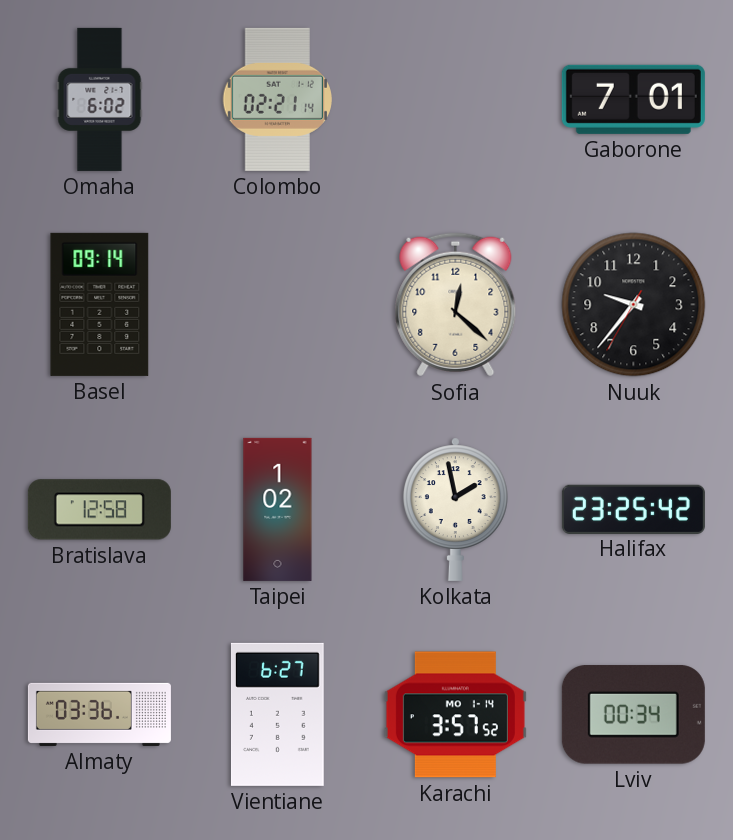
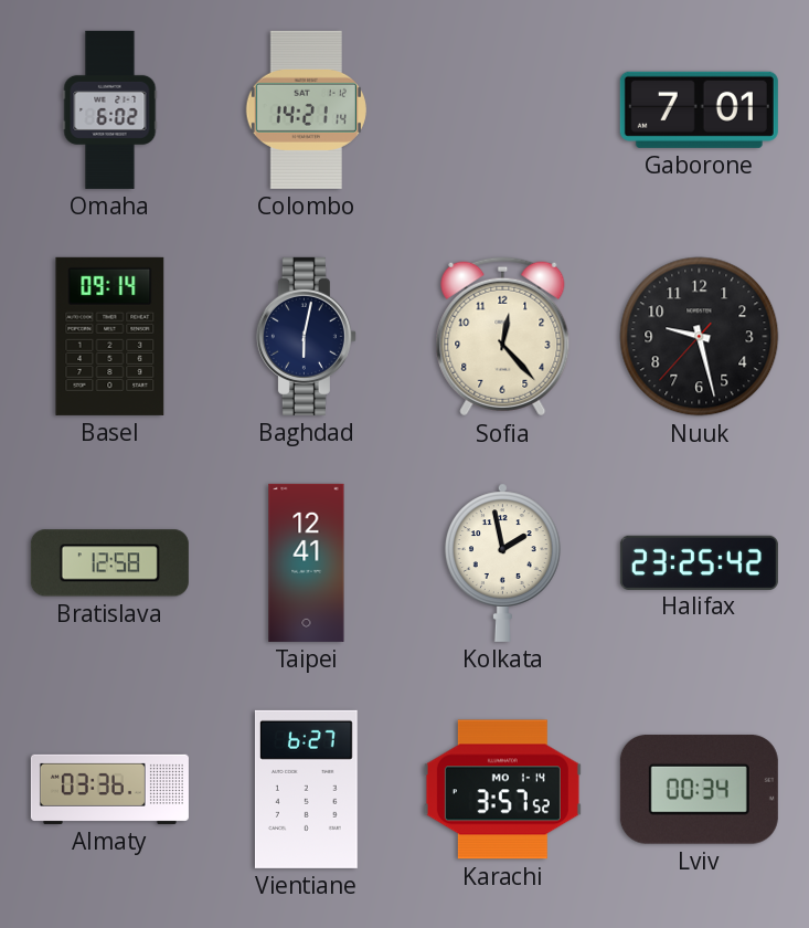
Colombo: 02:21 -> 14:21
Baghdad: none -> 6:02
Sofia: 12:22 -> 12:23
Nuuk: 9:36 -> 9:27
Taipei: 1:02 -> 12:41
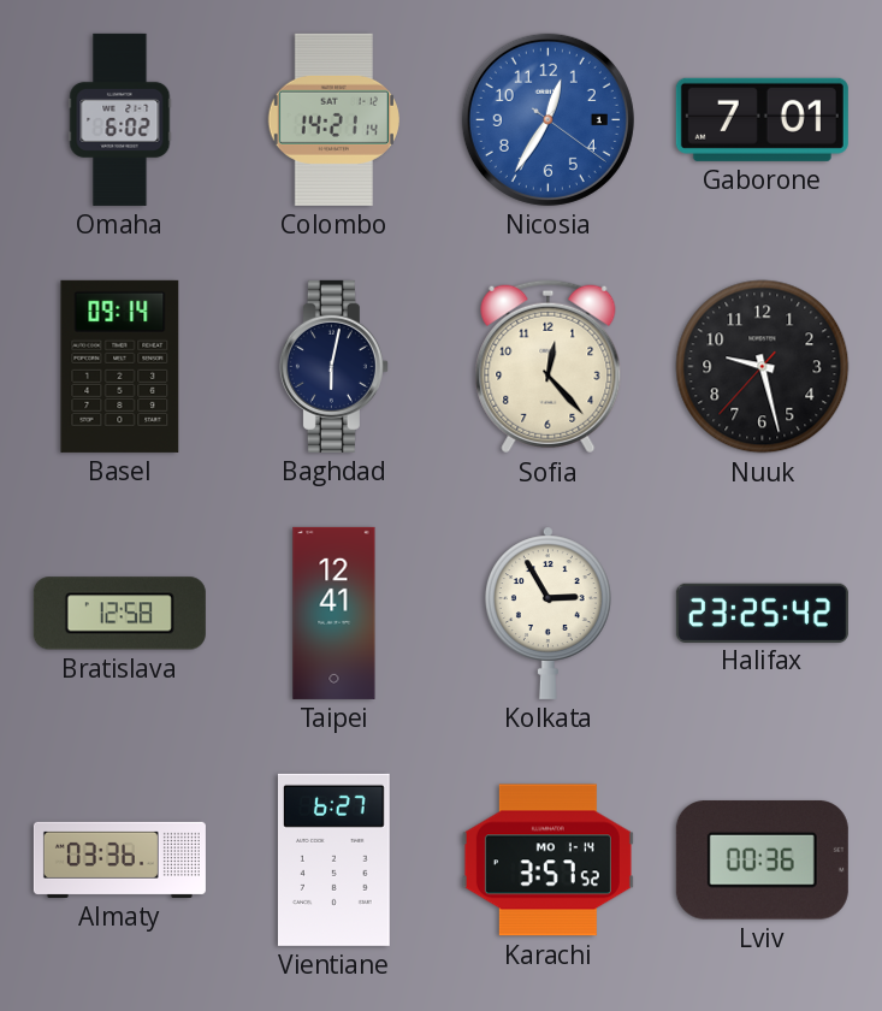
Nicosia: none -> 12:35
Kolkata: 1:58 -> 2:55
Lviv: 00:34 -> 00:36
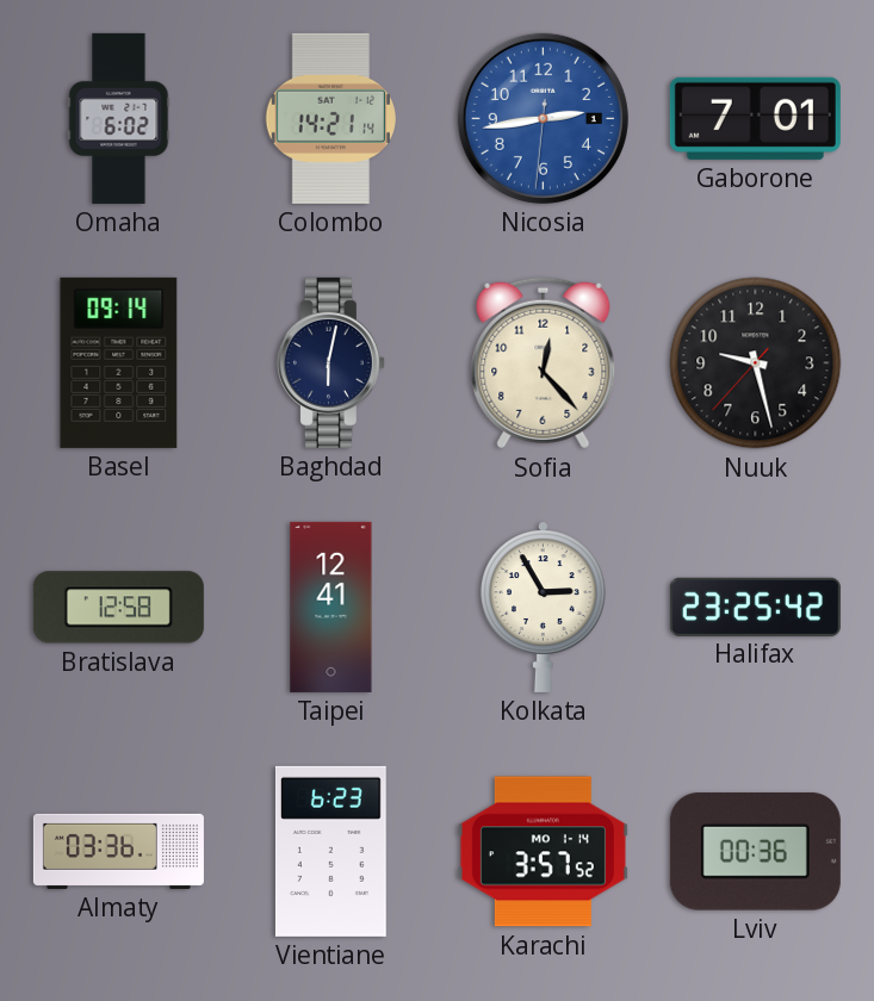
Nicosia: 12:35 -> 2:43
Vientiane: 6:27 -> 6:23
